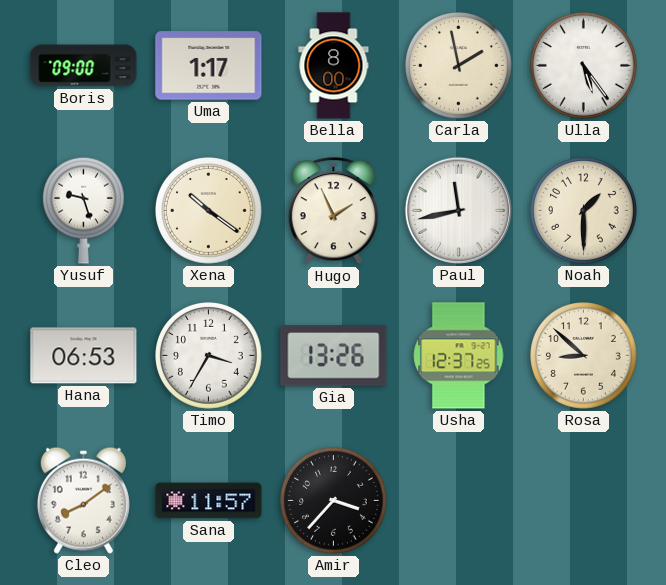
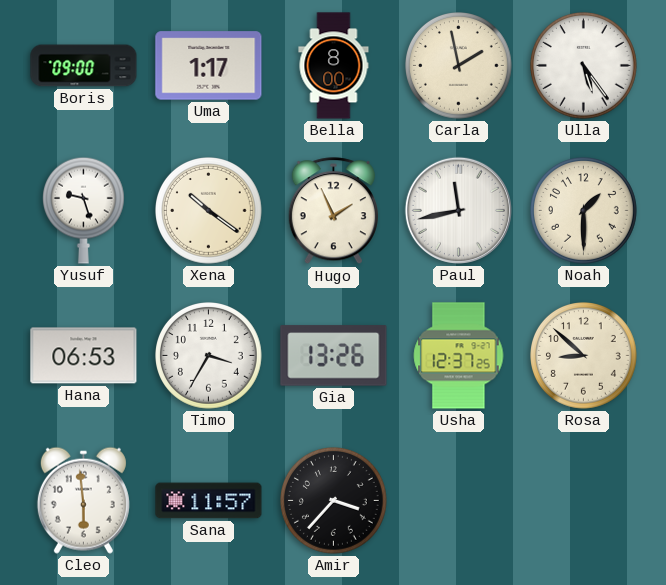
Cleo: 8:09 -> 5:59
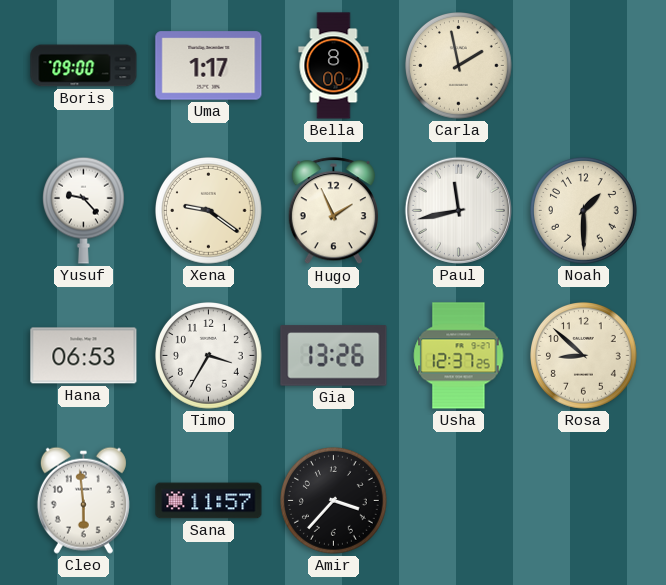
Ulla: 5:24 -> none
Yusuf: 9:27 -> 9:23
Xena: 10:21 -> 9:21
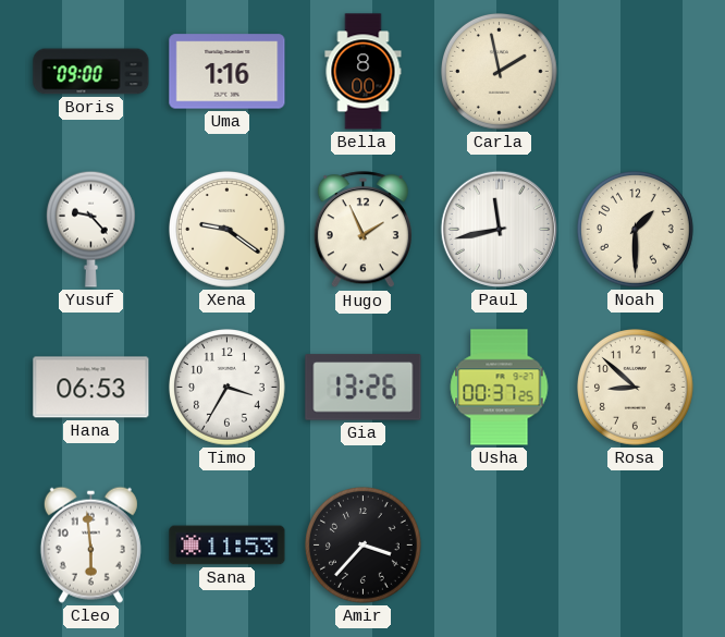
Uma: 1:17 -> 1:16
Usha: 12:37 -> 00:37
Sana: 11:57 -> 11:53
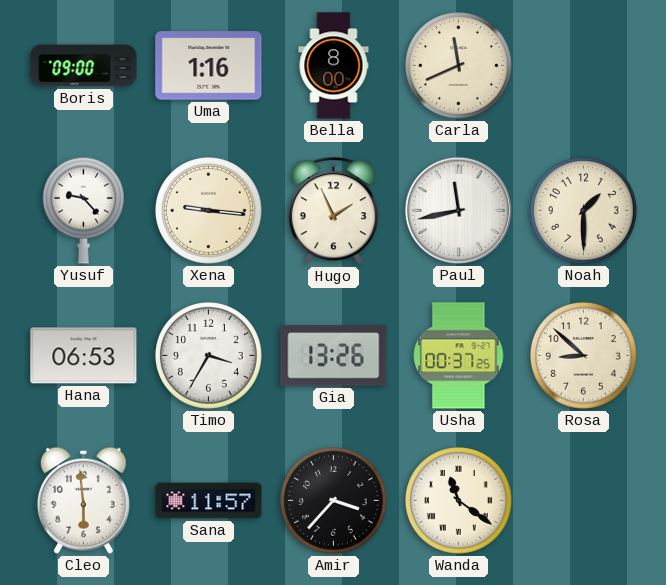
Carla: 1:58 -> 11:41
Xena: 9:21 -> 9:16
Sana: 11:53 -> 11:57
Wanda: none -> 11:21
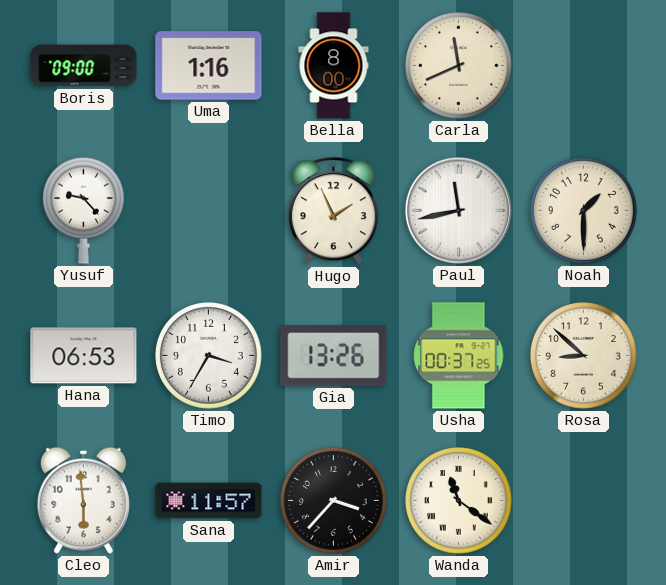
Xena: 9:16 -> none
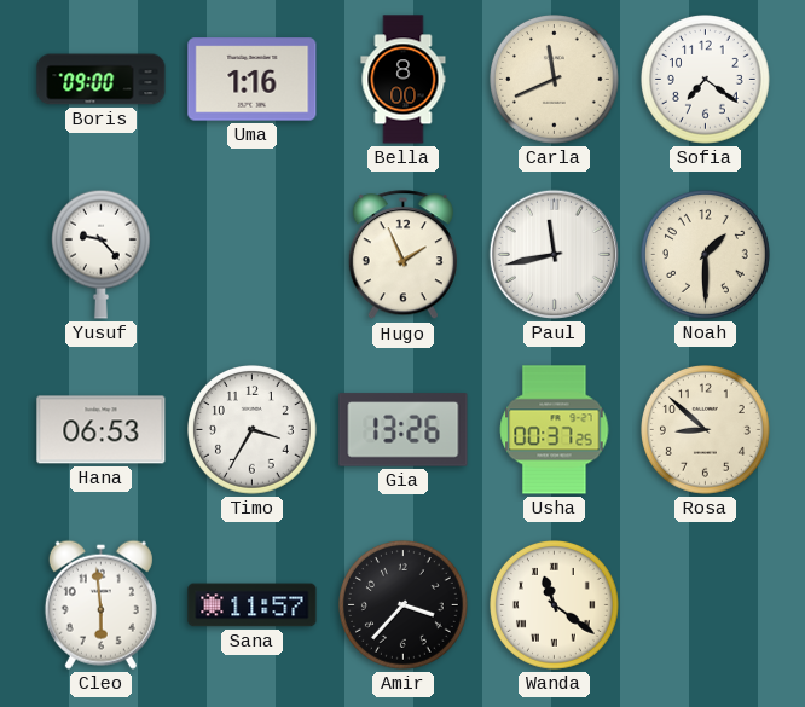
Sofia: none -> 7:21
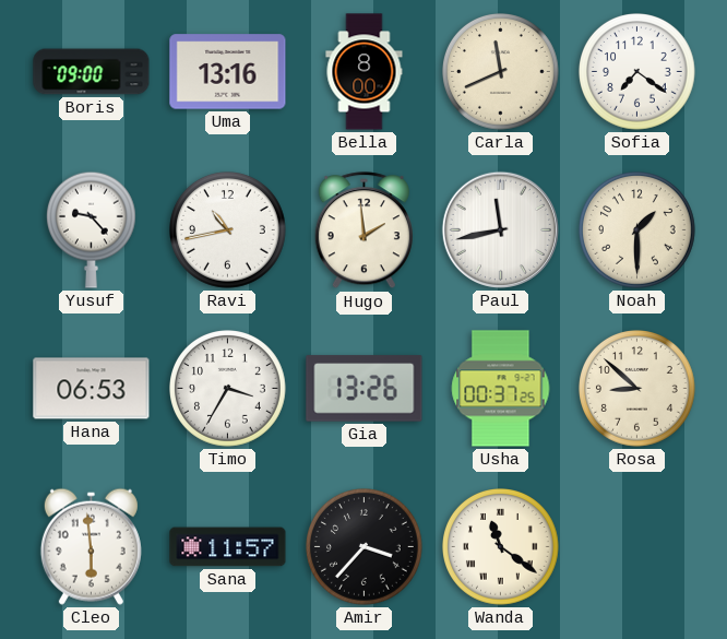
Uma: 1:16 -> 13:16
Ravi: none -> 10:43
Hugo: 1:56 -> 1:59
